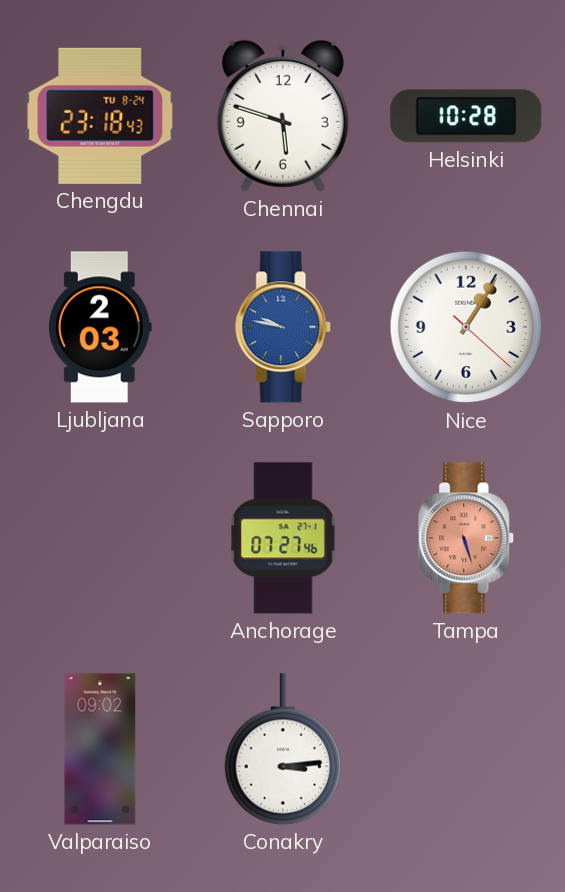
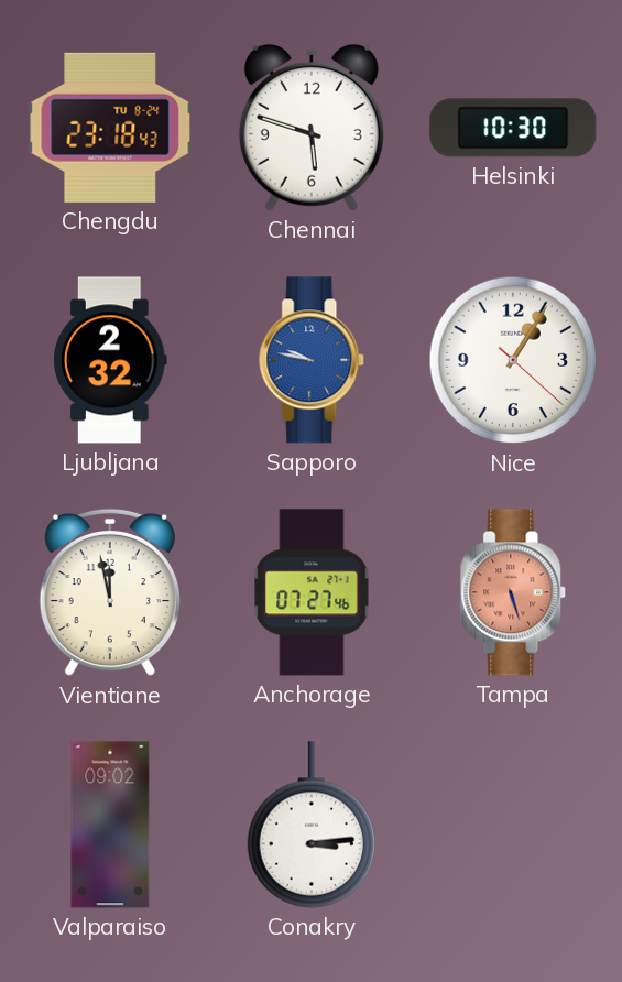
Helsinki: 10:28 -> 10:30
Ljubljana: 2:03 -> 2:32
Vientiane: none -> 11:58
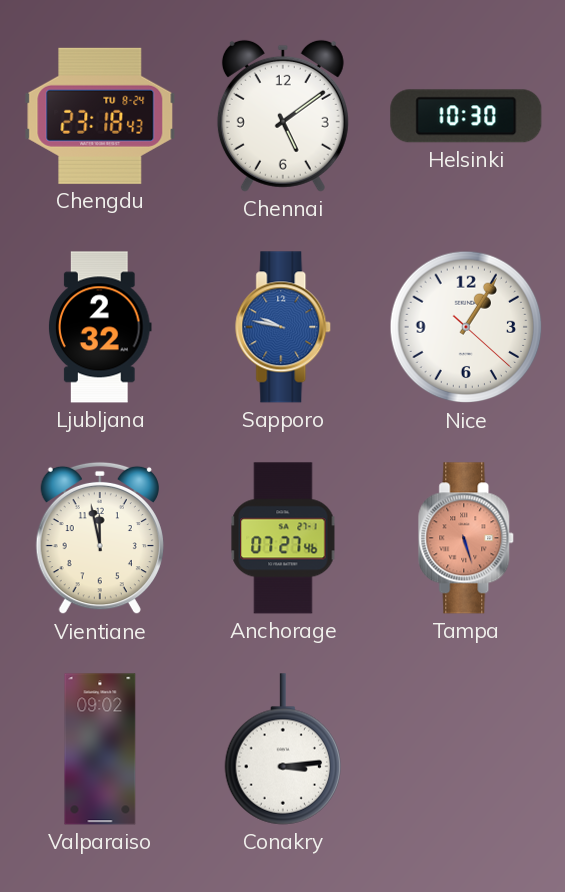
Chennai: 5:48 -> 5:09
